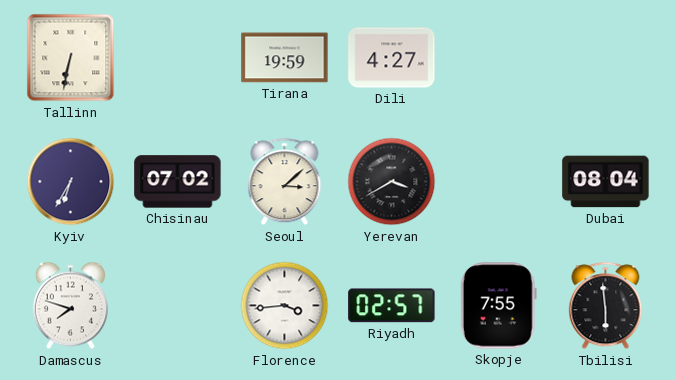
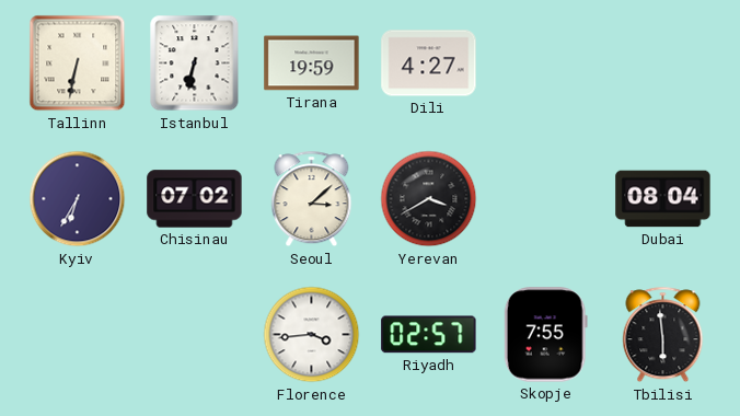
Istanbul: none -> 6:32
Damascus: 7:48 -> none
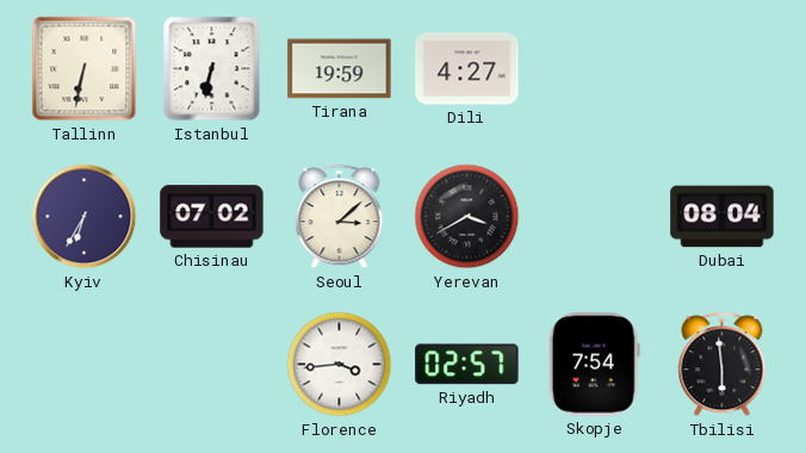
Skopje: 7:55 -> 7:54
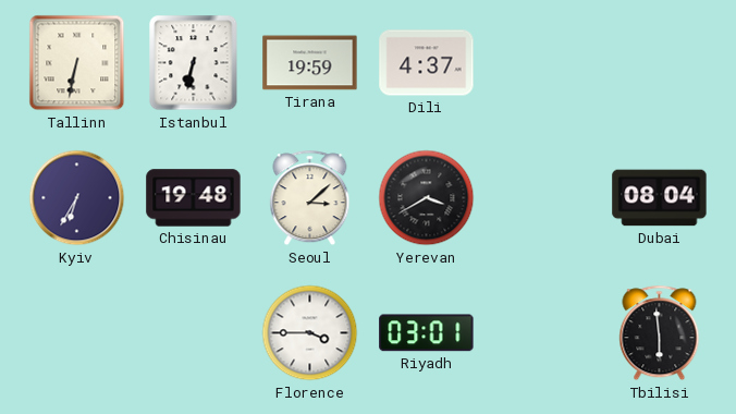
Dili: 4:27 -> 4:37
Chisinau: 07:02 -> 19:48
Florence: 3:44 -> 3:45
Riyadh: 02:57 -> 03:01
Skopje: 7:54 -> none
